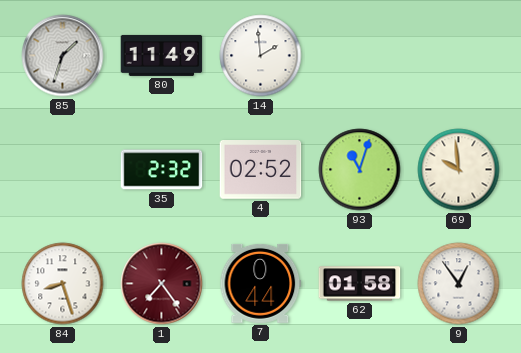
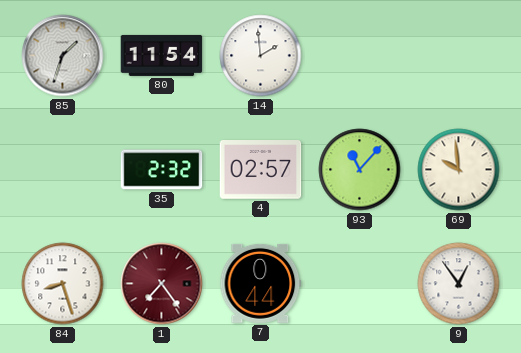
80: 11:49 -> 11:54
4: 02:52 -> 02:57
93: 11:03 -> 11:07
62: 01:58 -> none
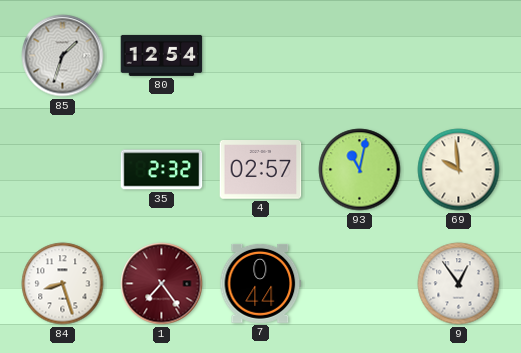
80: 11:54 -> 12:54
14: 1:59 -> none
93: 11:07 -> 11:02
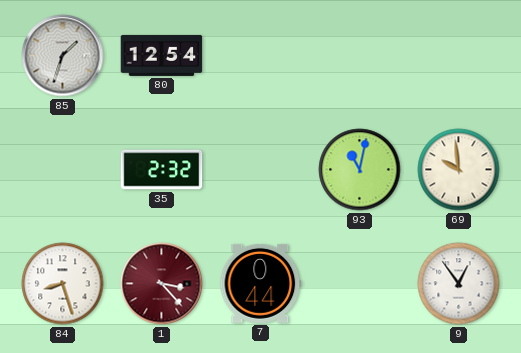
4: 02:57 -> none
1: 7:24 -> 3:23
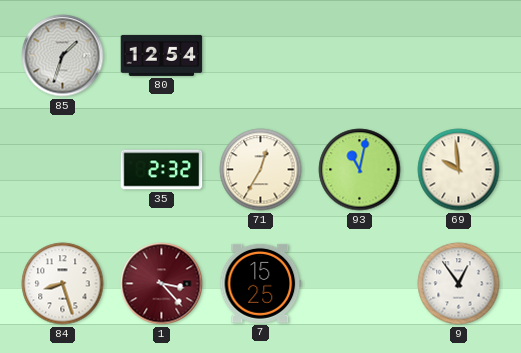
71: none -> 12:35
7: 0:44 -> 15:25
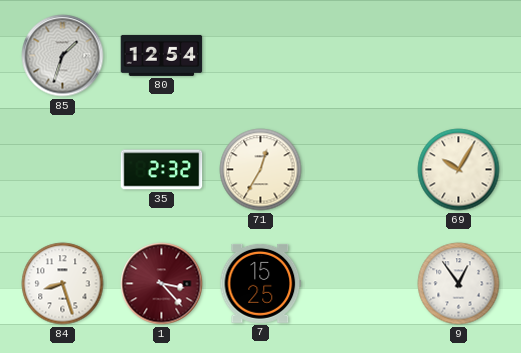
93: 11:02 -> none
69: 9:59 -> 10:05
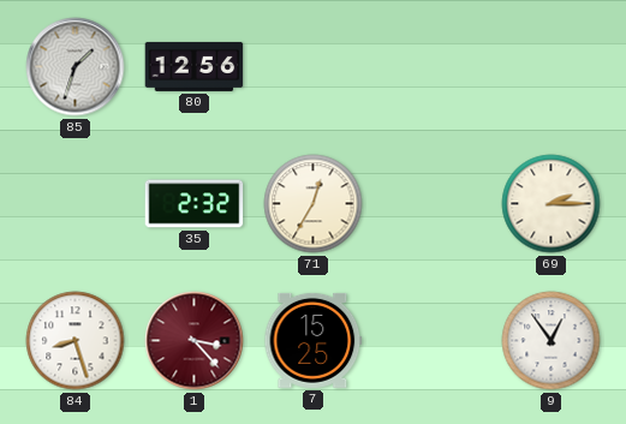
80: 12:54 -> 12:56
69: 10:05 -> 2:15
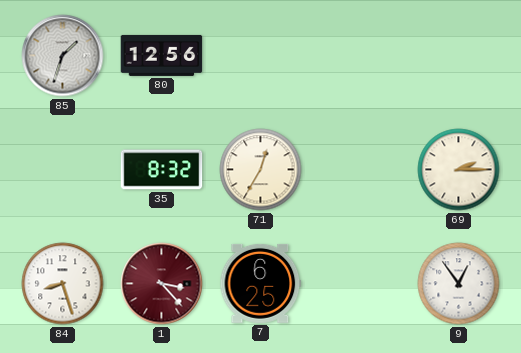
35: 2:32 -> 8:32
7: 15:25 -> 6:25
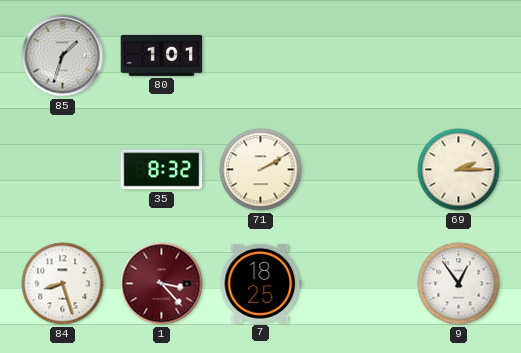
80: 12:56 -> 1:01
71: 12:35 -> 2:10
7: 6:25 -> 18:25
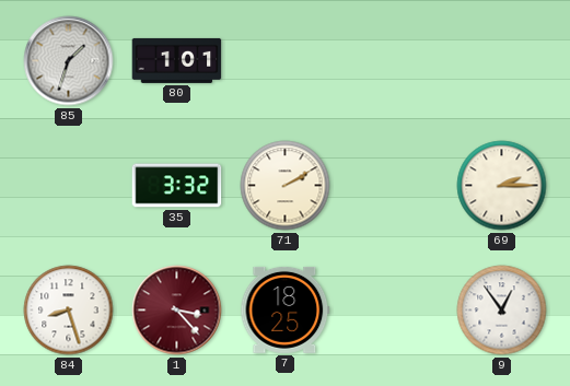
35: 8:32 -> 3:32
